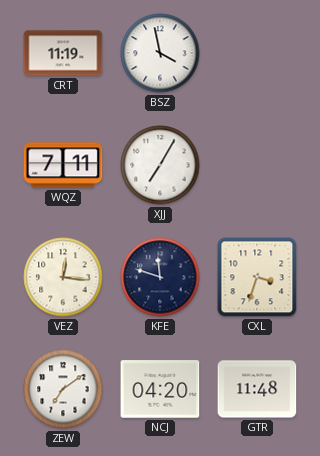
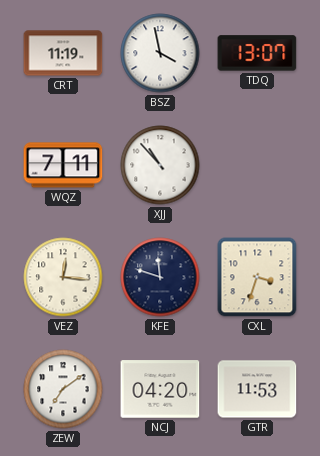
TDQ: none -> 13:07
XJJ: 7:05 -> 10:53
GTR: 11:48 -> 11:53
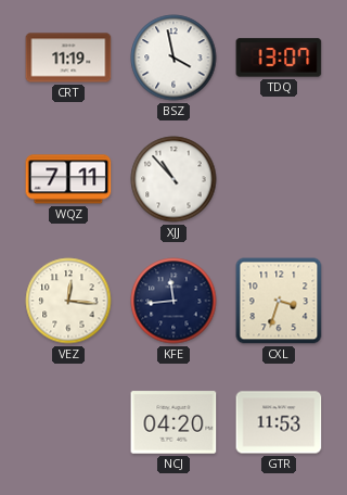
KFE: 11:48 -> 11:44
ZEW: 7:09 -> none
